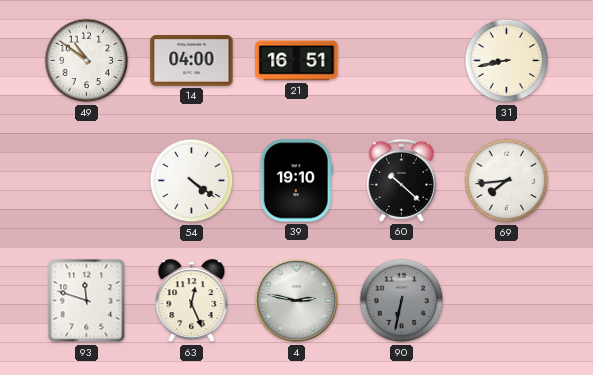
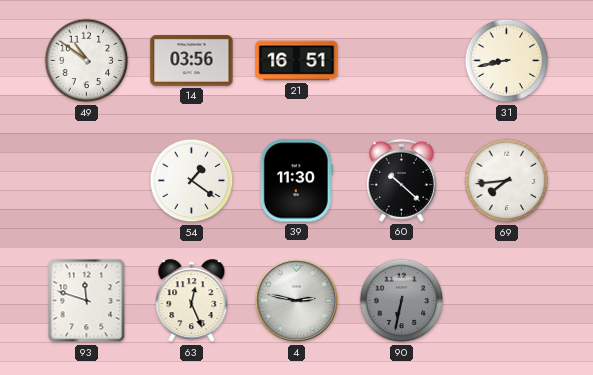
14: 04:00 -> 03:56
54: 4:21 -> 1:21
39: 19:10 -> 11:30
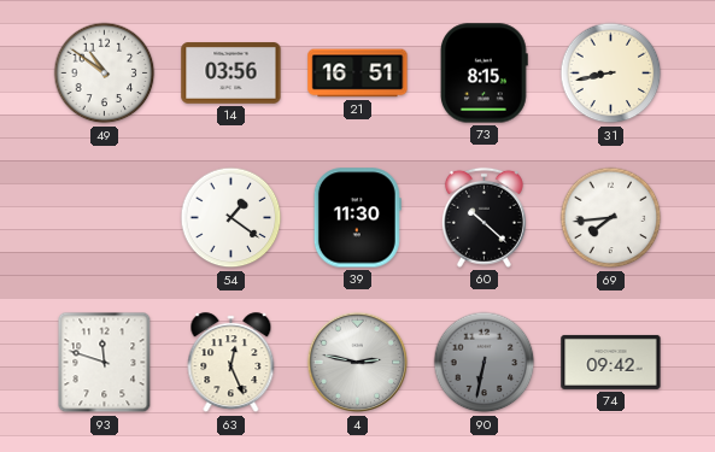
73: none -> 8:15
74: none -> 09:42
